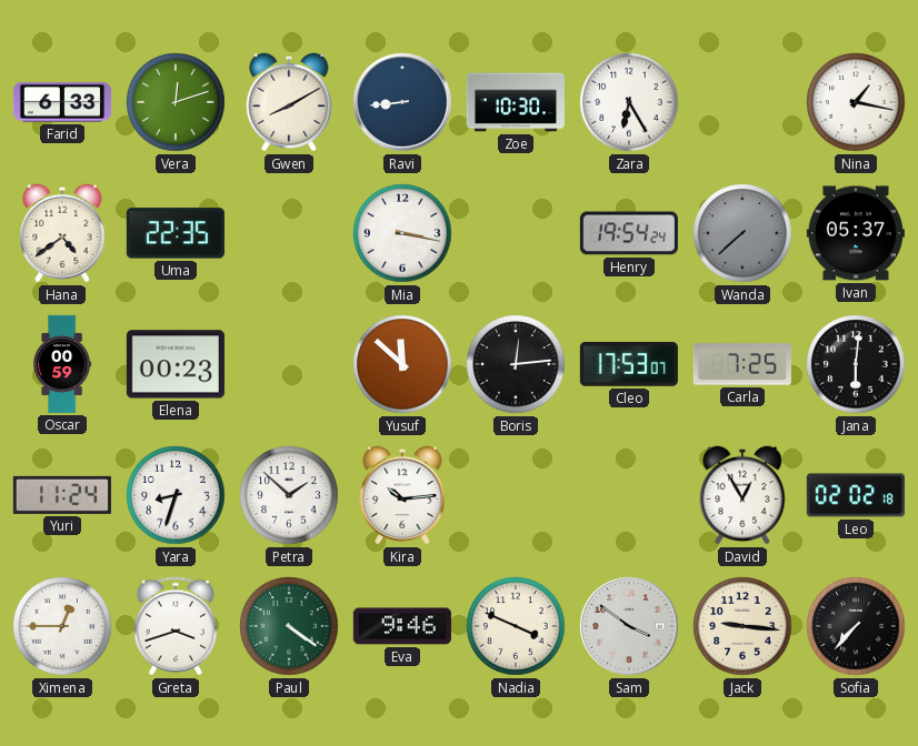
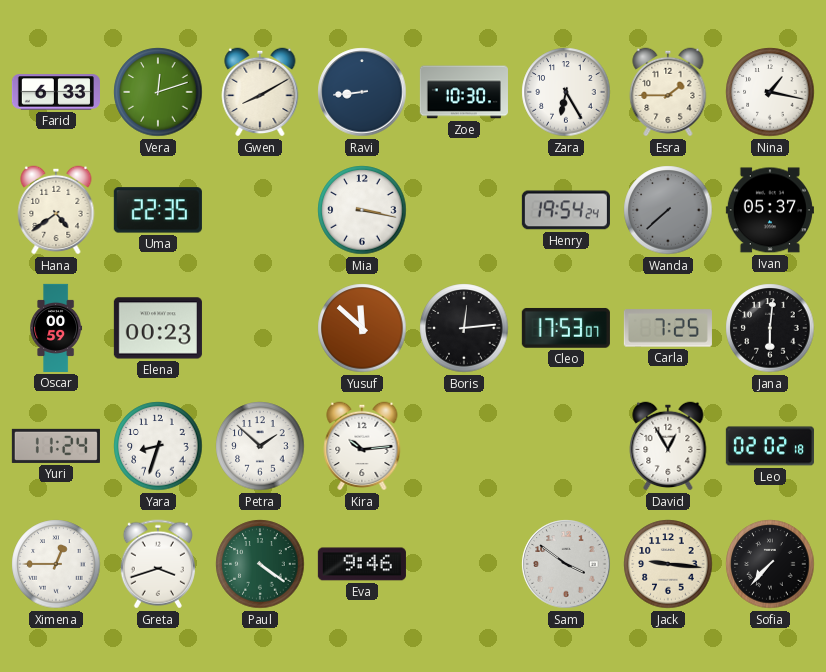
Esra: none -> 1:45
Nadia: 3:49 -> none
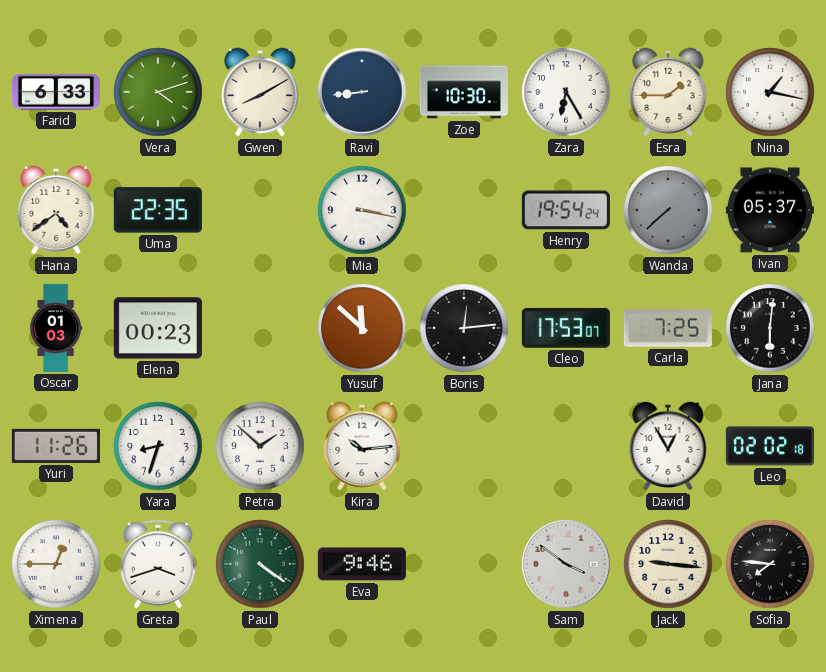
Vera: 12:12 -> 4:12
Oscar: 00:59 -> 01:03
Yuri: 11:24 -> 11:26
Sofia: 7:37 -> 7:46
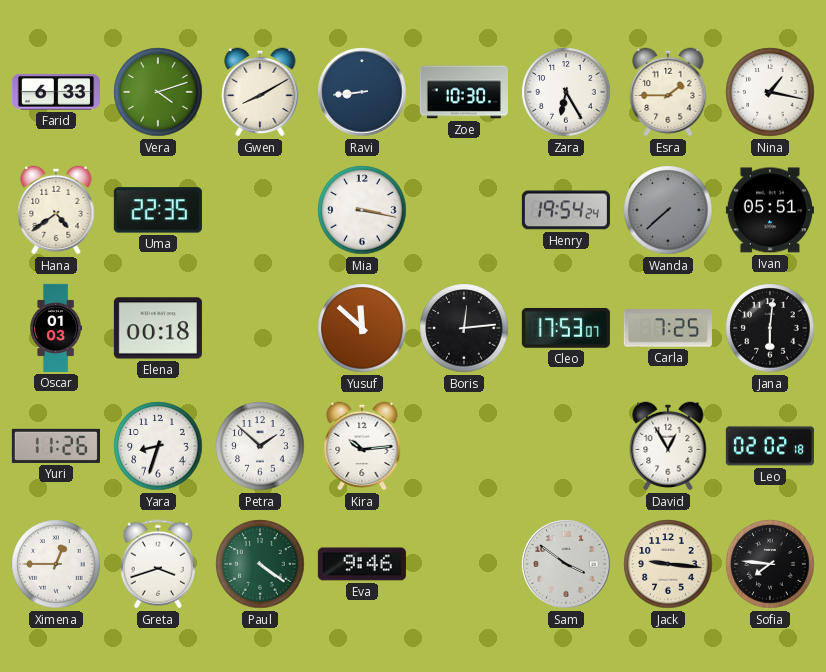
Ivan: 05:37 -> 05:51
Elena: 00:23 -> 00:18
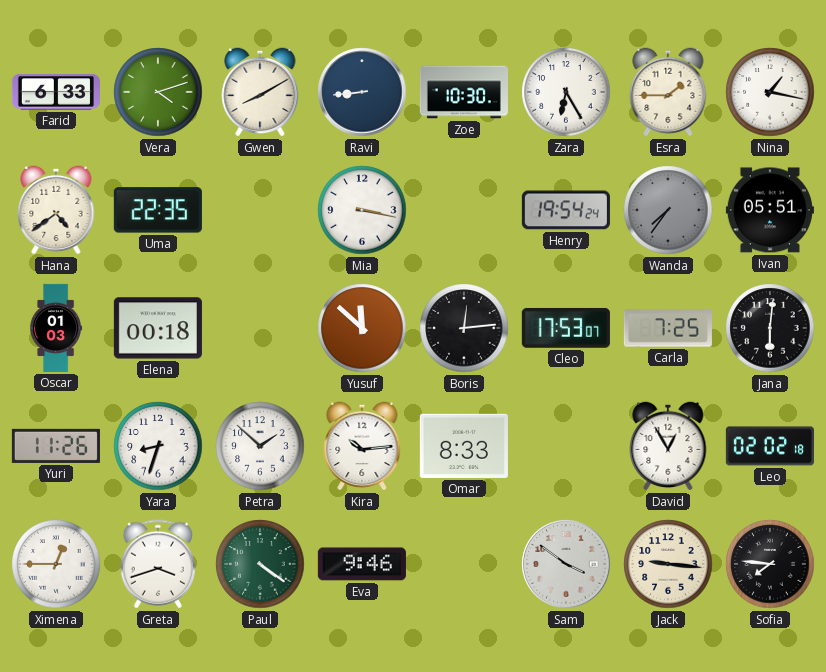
Wanda: 7:38 -> 7:36
Omar: none -> 8:33
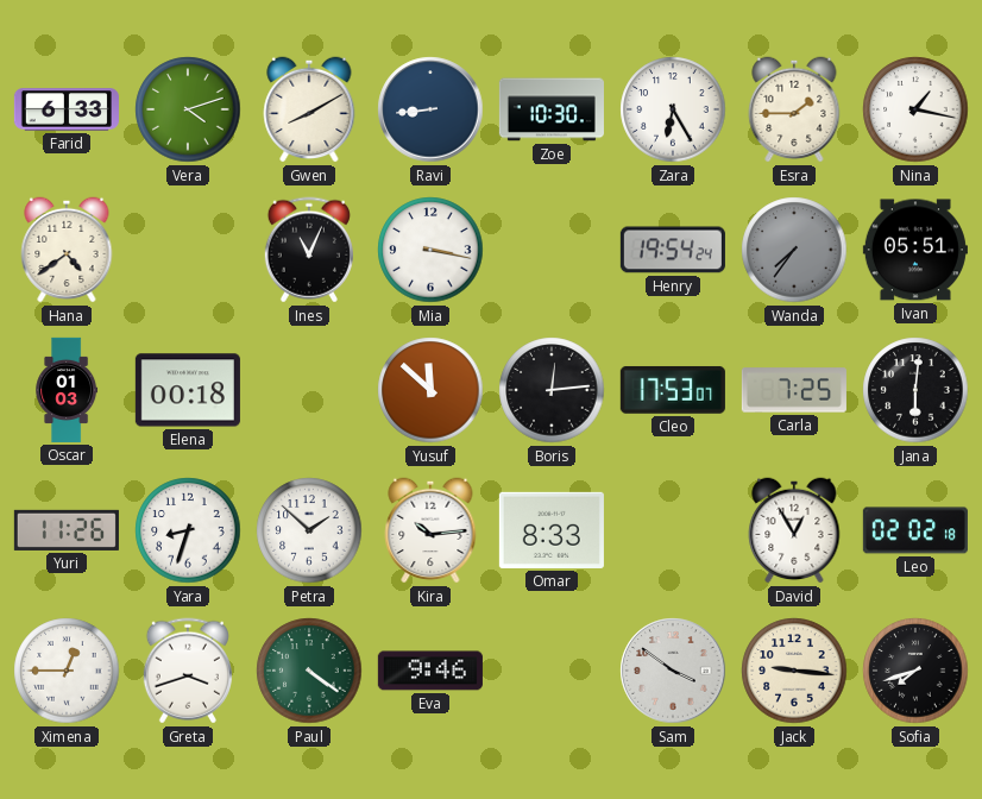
Uma: 22:35 -> none
Ines: none -> 11:04
Sofia: 7:46 -> 7:42
